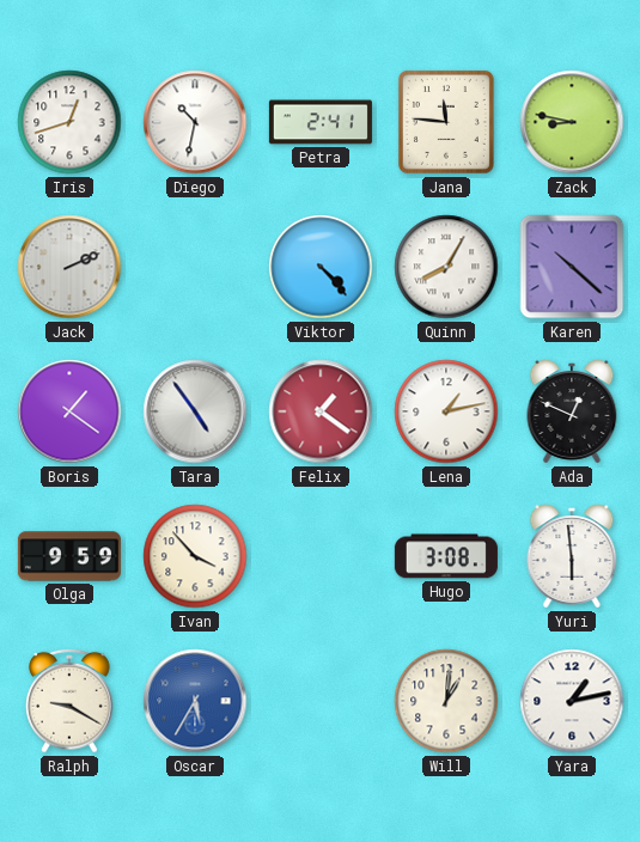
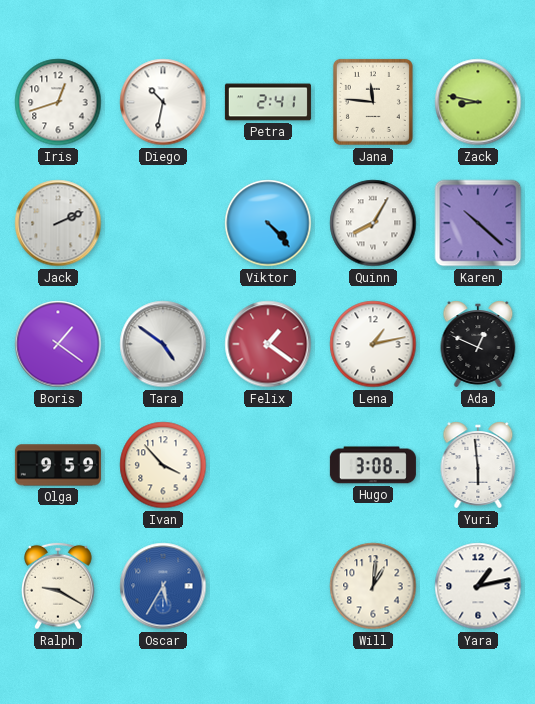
Tara: 4:54 -> 4:51
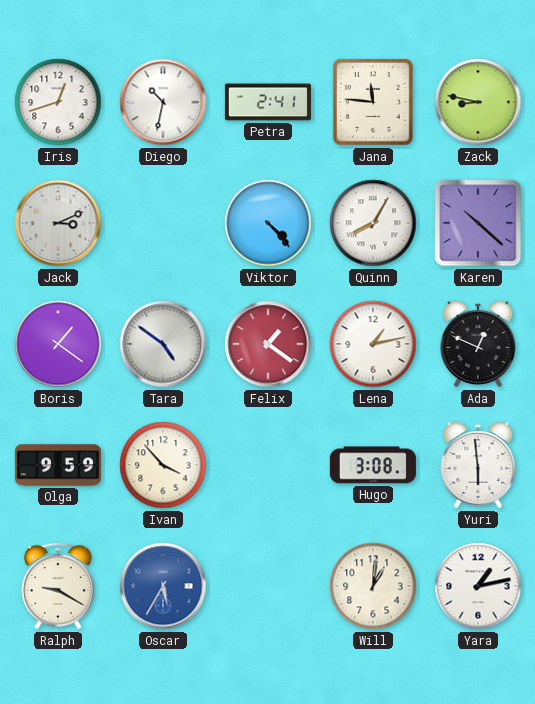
Jack: 2:11 -> 3:11
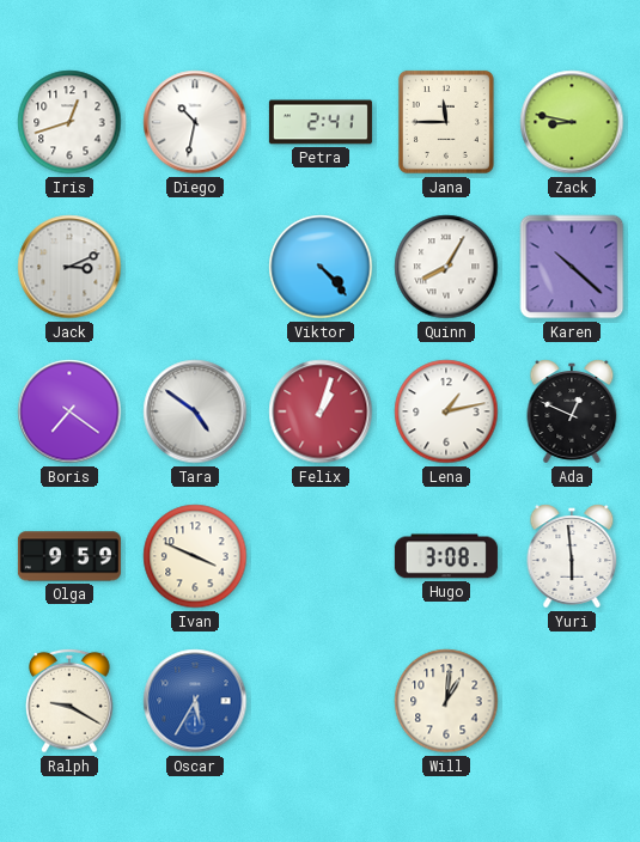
Jana: 11:46 -> 11:45
Boris: 1:21 -> 7:21
Felix: 1:21 -> 1:03
Ivan: 3:53 -> 3:49
Yara: 1:13 -> none
